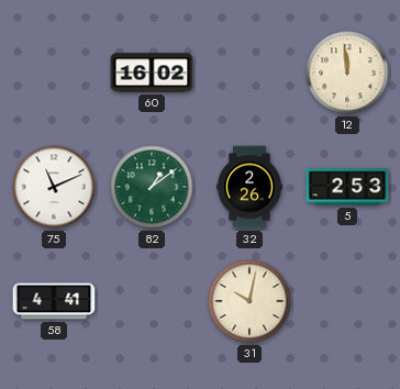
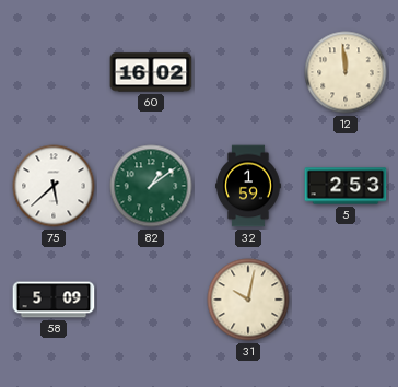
75: 11:11 -> 5:38
32: 2:26 -> 1:59
58: 4:41 -> 5:09
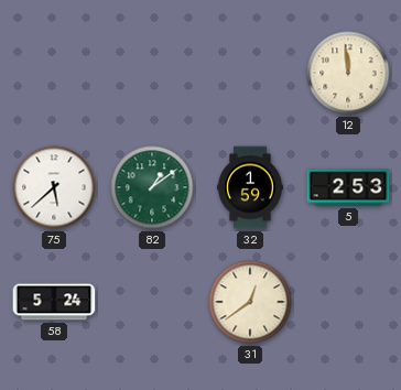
60: 16:02 -> none
58: 5:09 -> 5:24
31: 10:02 -> 12:39
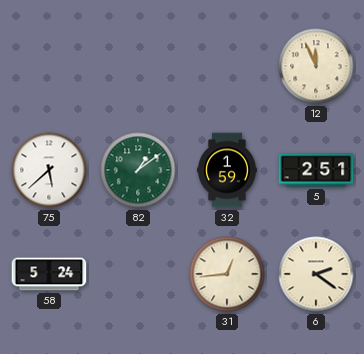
12: 11:59 -> 11:56
5: 2:53 -> 2:51
31: 12:39 -> 12:44
6: none -> 2:21
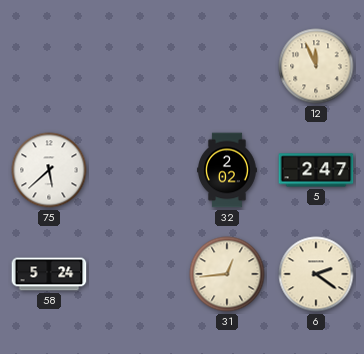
82: 1:09 -> none
32: 1:59 -> 2:02
5: 2:51 -> 2:47
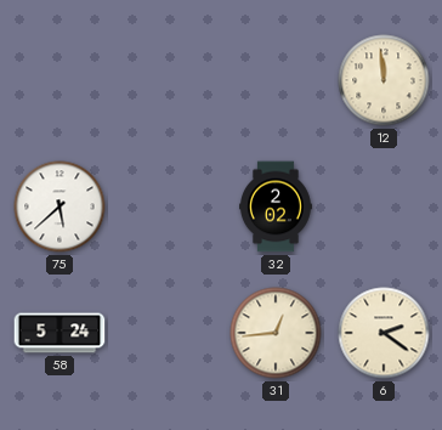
12: 11:56 -> 11:59
5: 2:47 -> none
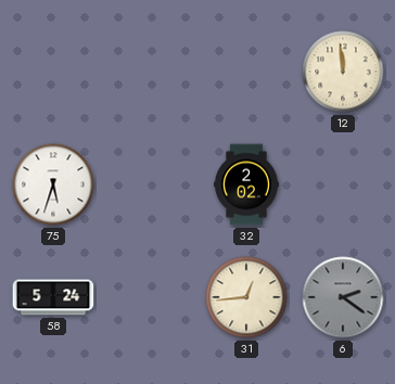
75: 5:38 -> 5:33
6 dial: cream -> grey
